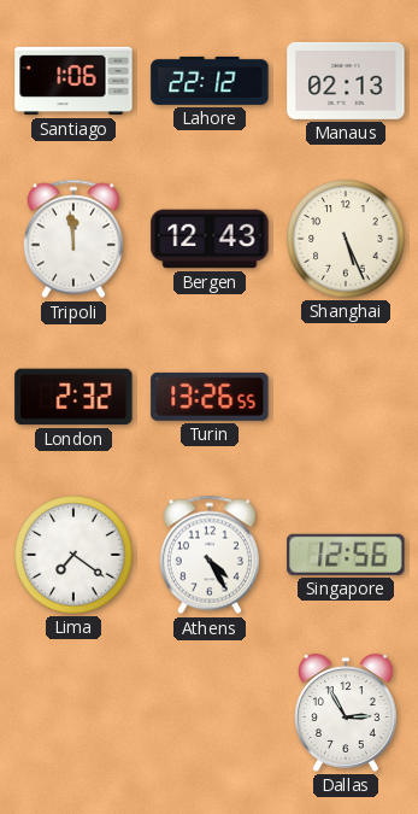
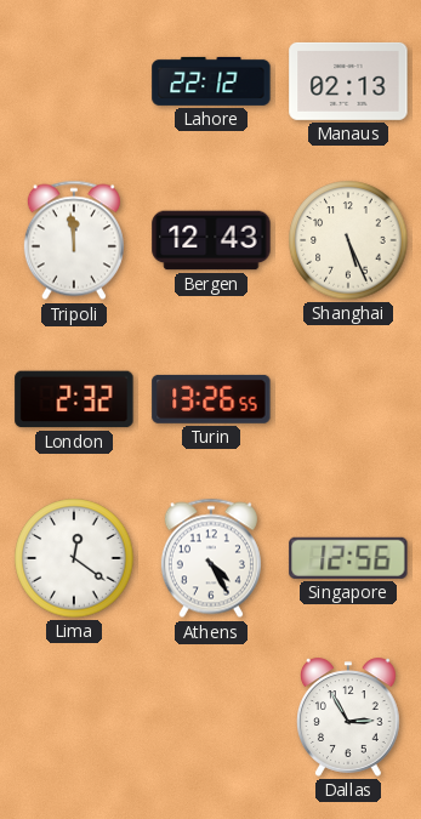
Santiago: 1:06 -> none
Lima: 7:21 -> 12:21
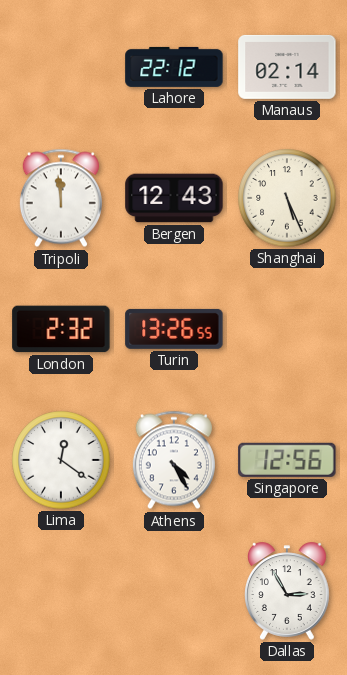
Manaus: 02:13 -> 02:14
